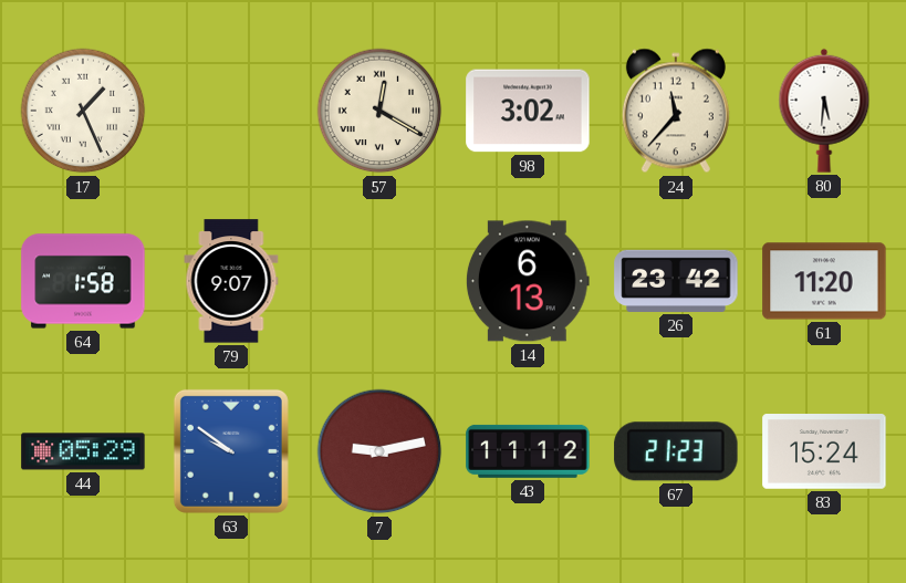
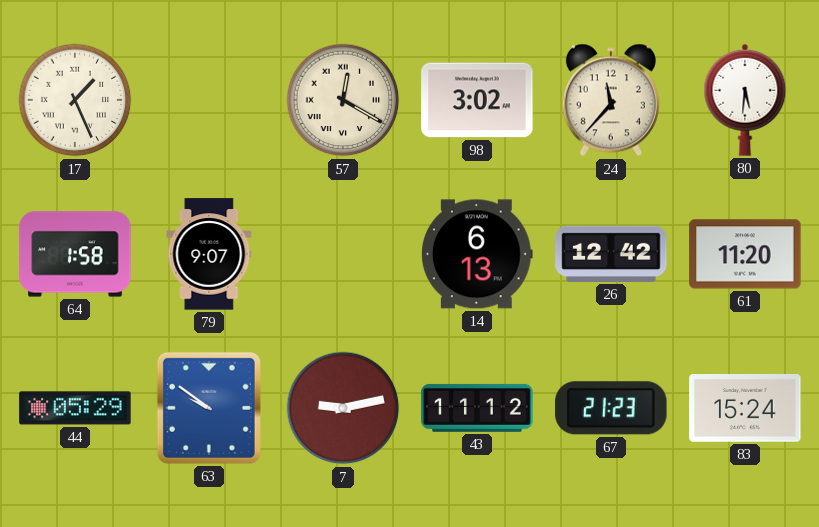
26: 23:42 -> 12:42
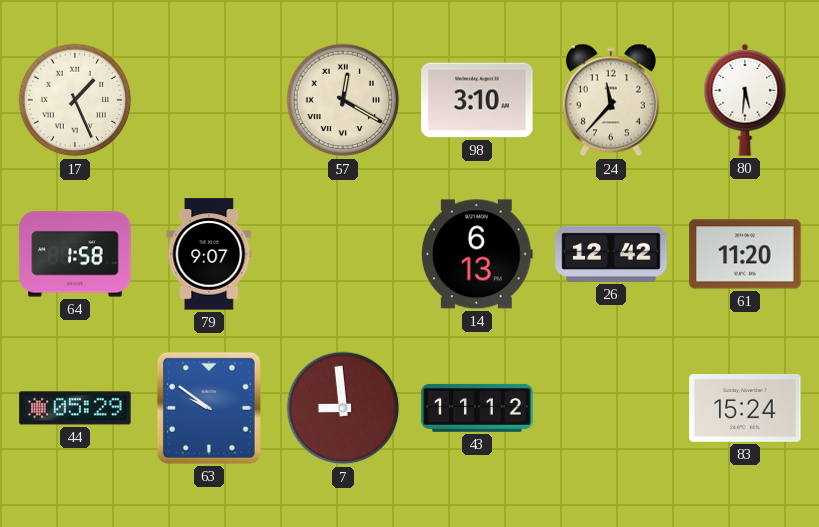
98: 3:02 -> 3:10
7: 9:13 -> 8:59
67: 21:23 -> none
